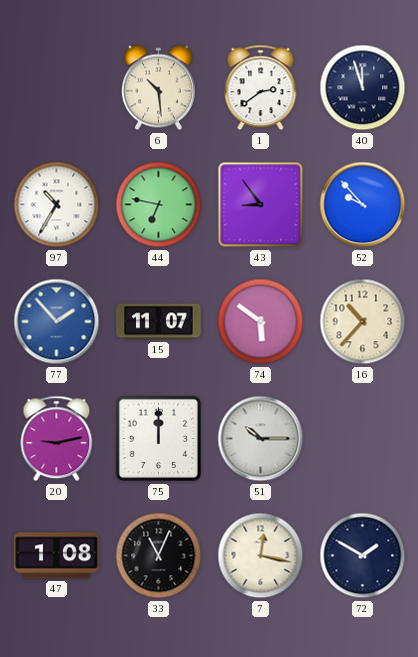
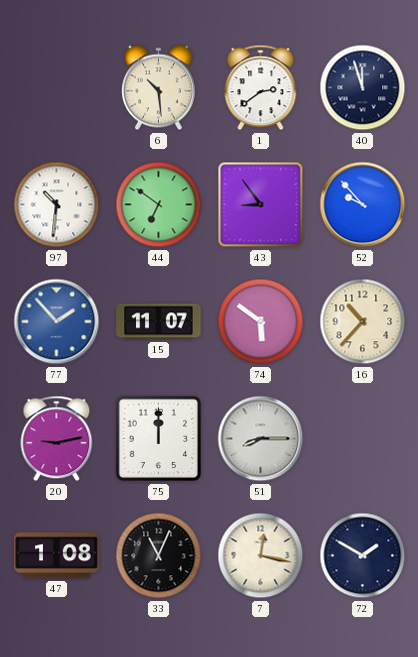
97: 10:35 -> 10:31
44: 6:47 -> 6:51
51: 10:15 -> 8:15
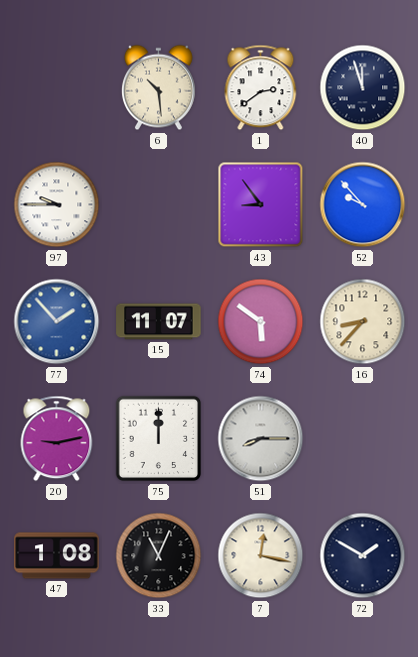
97: 10:31 -> 9:45
44: 6:51 -> none
16: 10:37 -> 8:37
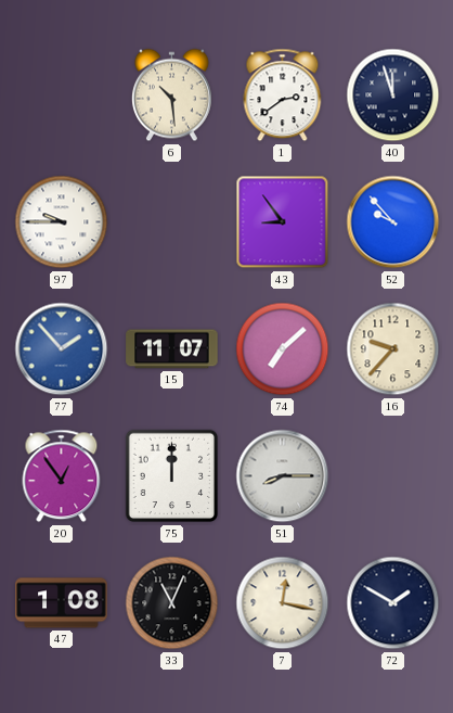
74: 5:51 -> 7:08
16: 8:37 -> 9:37
20: 9:13 -> 12:54
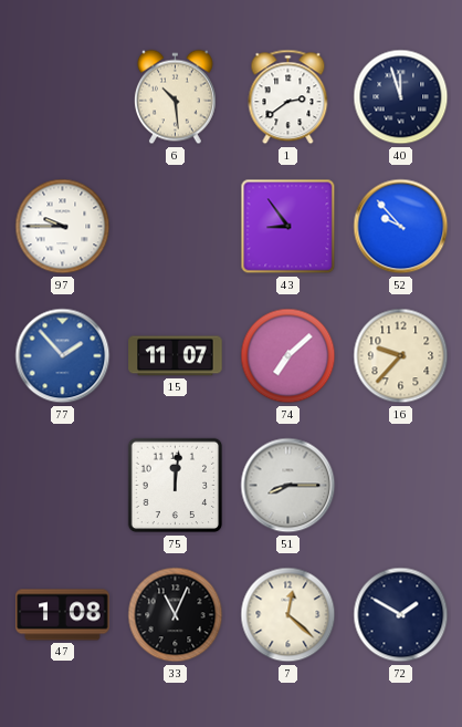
20: 12:54 -> none
75: 12:00 -> 12:01
7: 12:17 -> 12:22
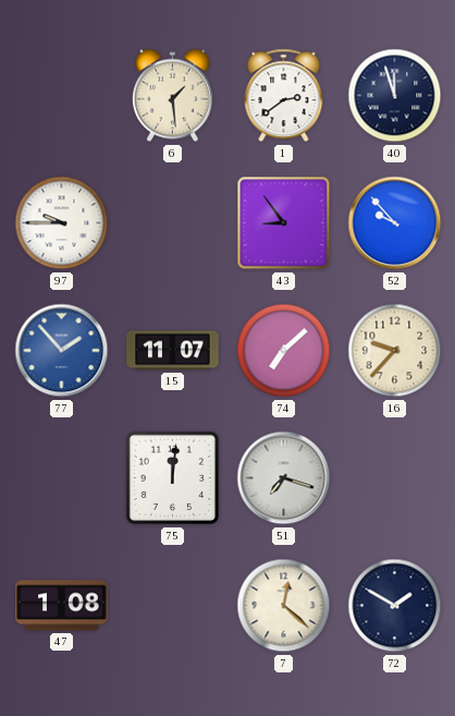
6: 10:29 -> 1:29
51: 8:15 -> 7:18
33: 11:04 -> none
